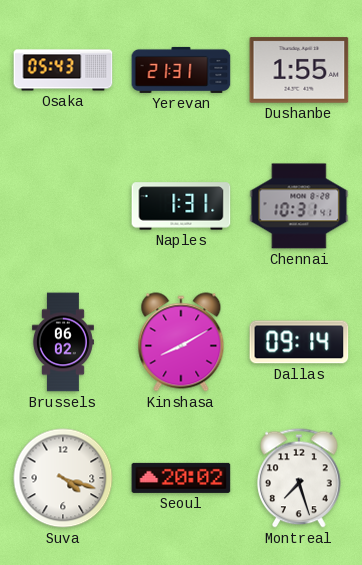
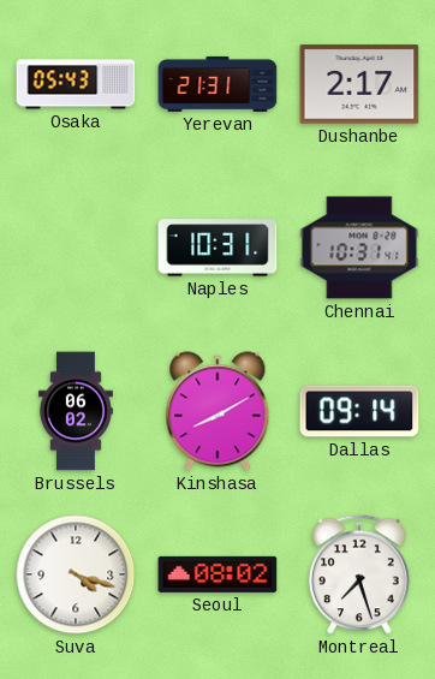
Dushanbe: 1:55 -> 2:17
Naples: 1:31 -> 10:31
Seoul: 20:02 -> 08:02
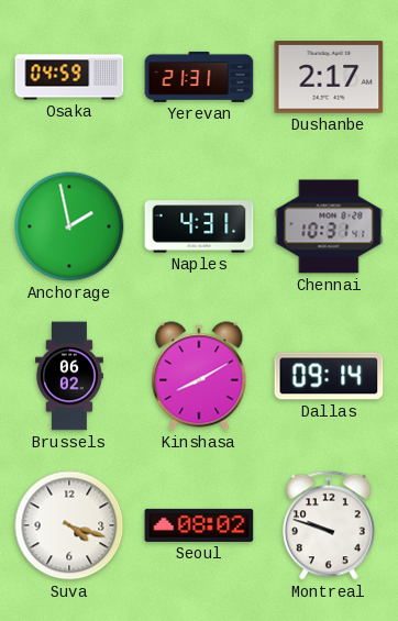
Osaka: 05:43 -> 04:59
Anchorage: none -> 1:58
Naples: 10:31 -> 4:31
Montreal: 7:27 -> 9:48
